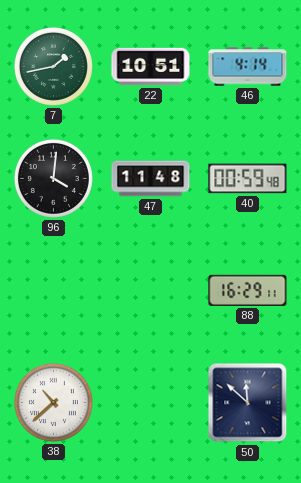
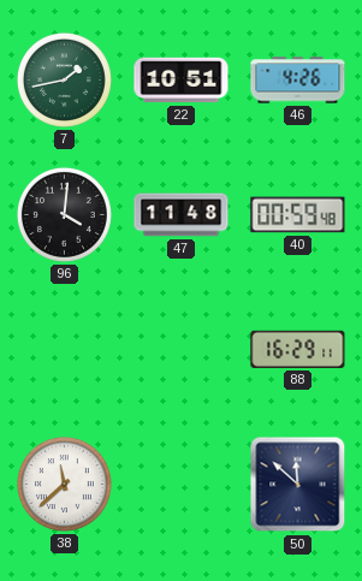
46: 4:14 -> 4:26
38: 10:38 -> 11:38
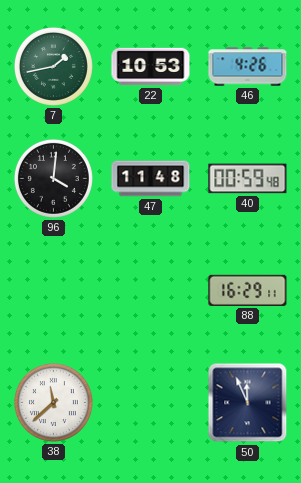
22: 10:51 -> 10:53
50: 11:52 -> 11:56
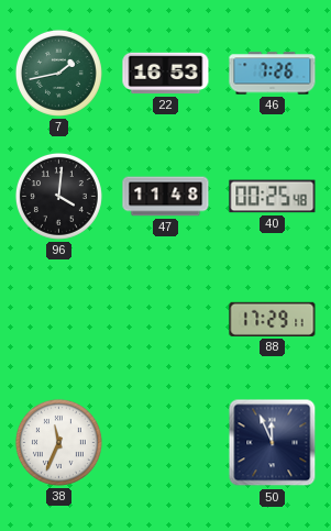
22: 10:53 -> 16:53
46: 4:26 -> 7:26
40: 00:59 -> 00:25
88: 16:29 -> 17:29
38: 11:38 -> 11:34
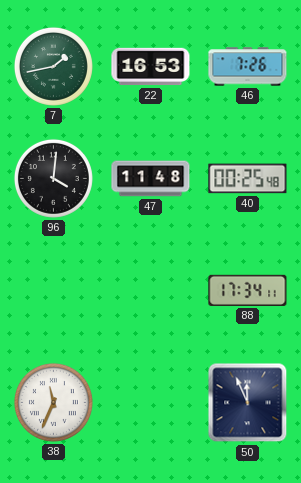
88: 17:29 -> 17:34
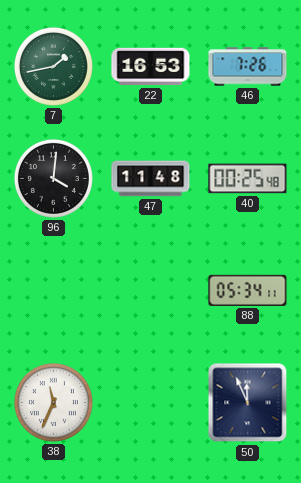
88: 17:34 -> 05:34
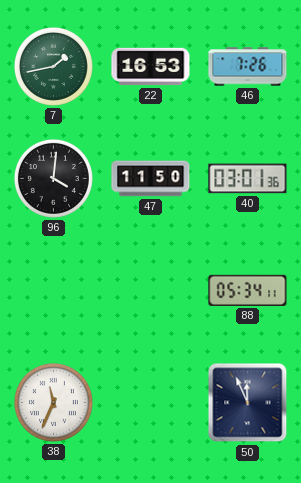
47: 11:48 -> 11:50
40: 00:25 -> 03:01
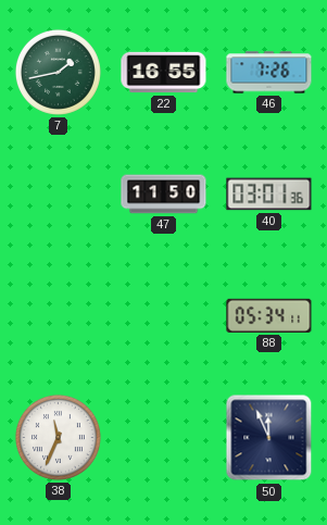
22: 16:53 -> 16:55
96: 4:01 -> none
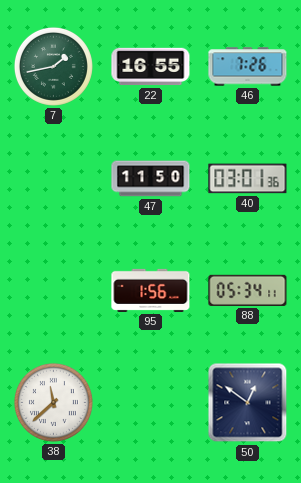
95: none -> 1:56
38: 11:34 -> 11:38
50: 11:56 -> 12:51
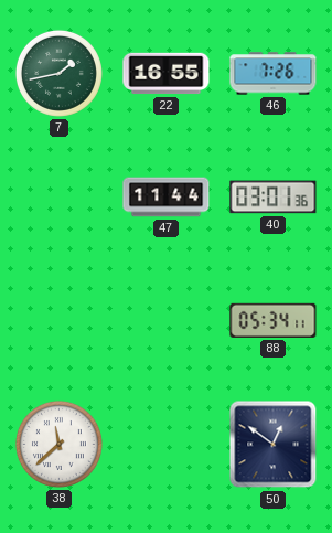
47: 11:50 -> 11:44
95: 1:56 -> none
